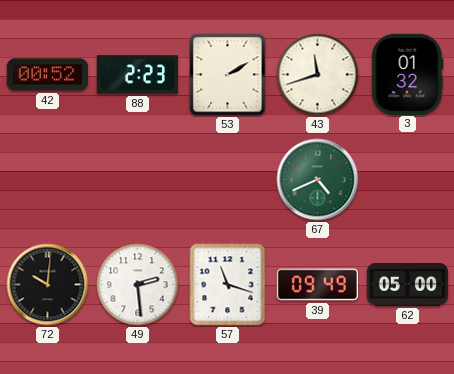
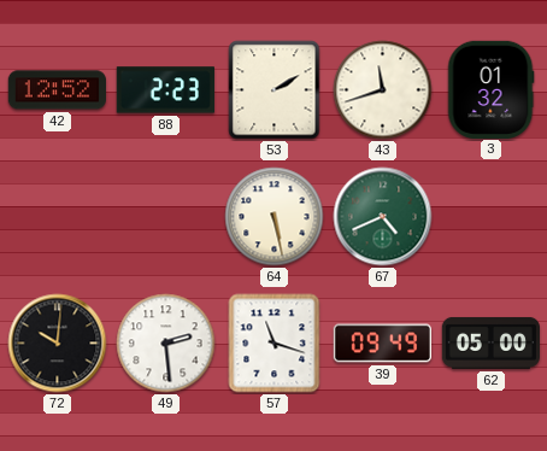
42: 00:52 -> 12:52
64: none -> 5:28
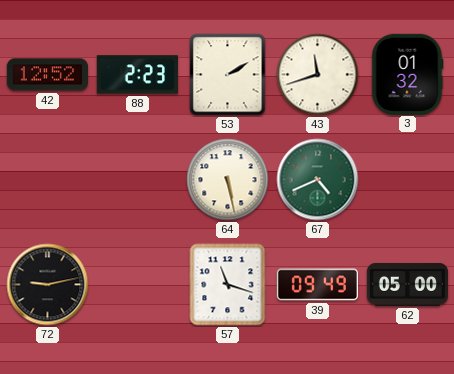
72: 10:01 -> 9:13
49: 2:29 -> none
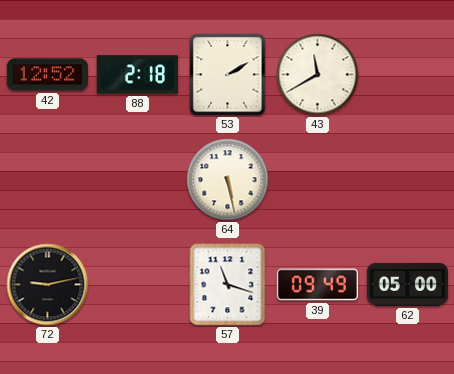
88: 2:23 -> 2:18
43: 11:42 -> 11:40
3: 01:32 -> none
67: 4:41 -> none
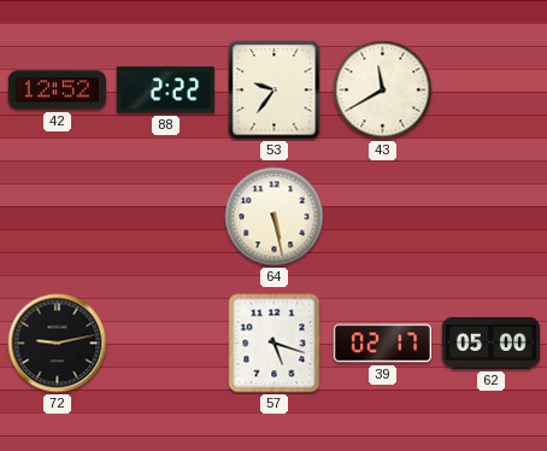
88: 2:18 -> 2:22
53: 2:10 -> 9:36
57: 11:18 -> 5:18
39: 09:49 -> 02:17
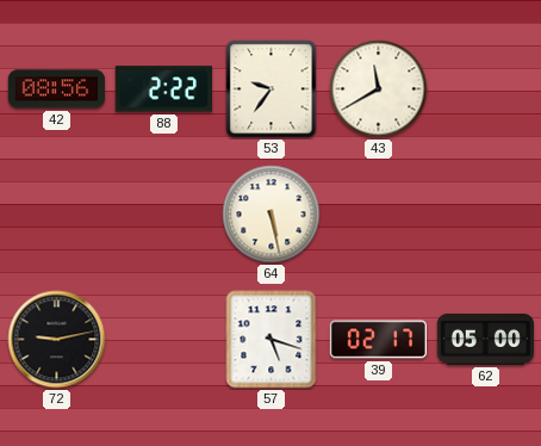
42: 12:52 -> 08:56
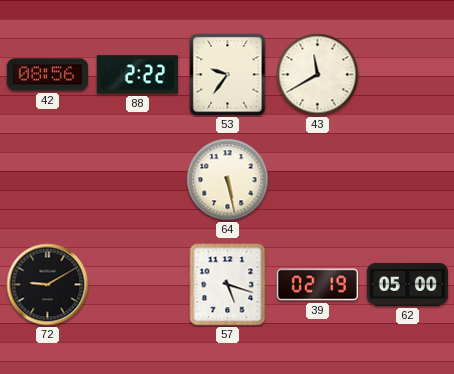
72: 9:13 -> 9:10
39: 02:17 -> 02:19
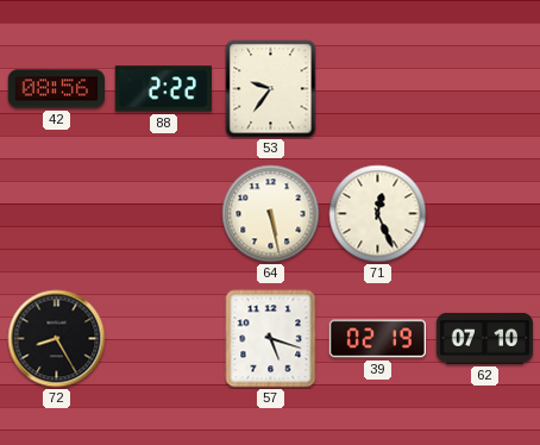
43: 11:40 -> none
71: none -> 12:26
72: 9:10 -> 8:25
62: 05:00 -> 07:10
